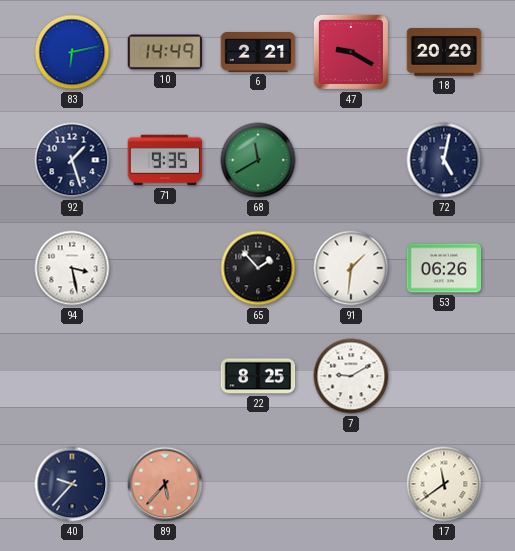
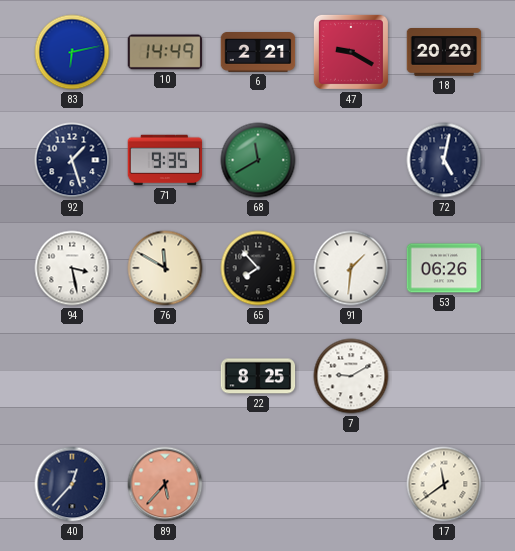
76: none -> 11:50
65: 1:53 -> 7:53
40: 9:37 -> 12:37
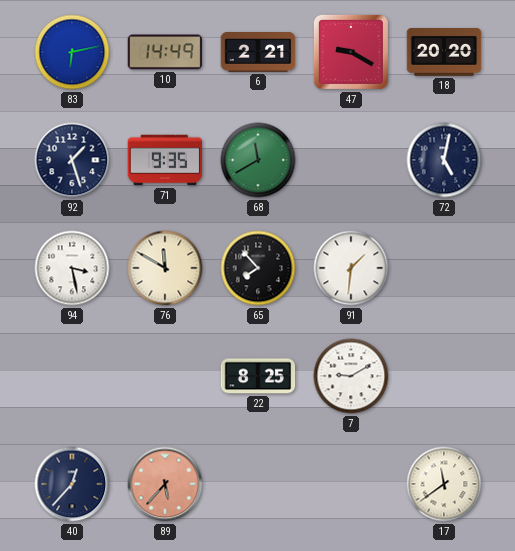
53: 06:26 -> none
